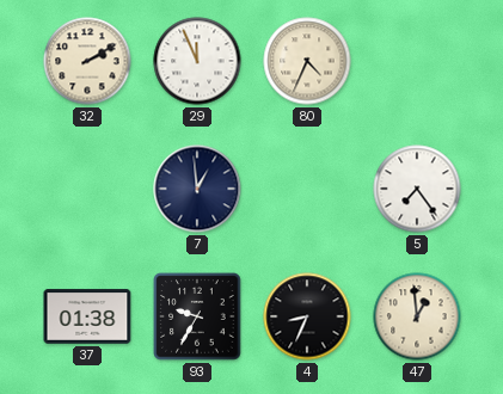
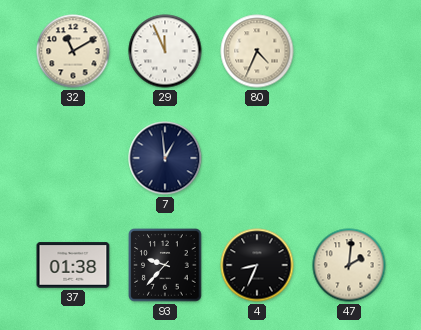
32: 2:10 -> 11:10
5: 7:24 -> none
93: 9:35 -> 9:37
47: 12:59 -> 2:01
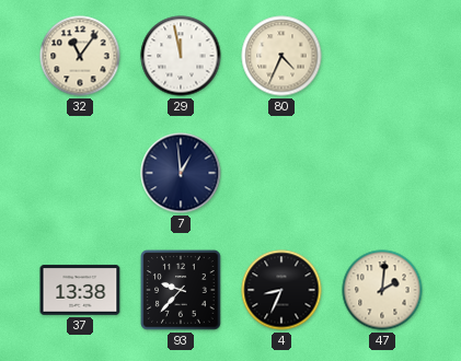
32: 11:10 -> 11:06
29: 11:56 -> 11:58
37: 01:38 -> 13:38
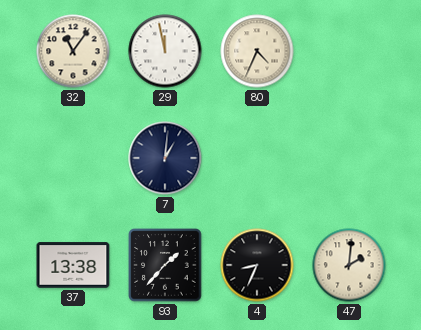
7: 12:59 -> 1:01
93: 9:37 -> 1:37
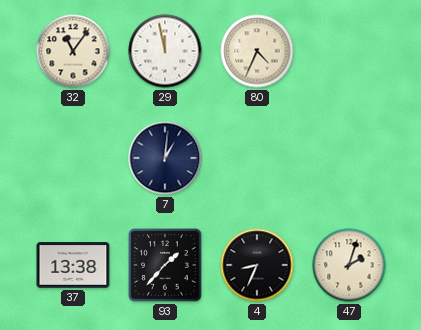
47: 2:01 -> 2:03
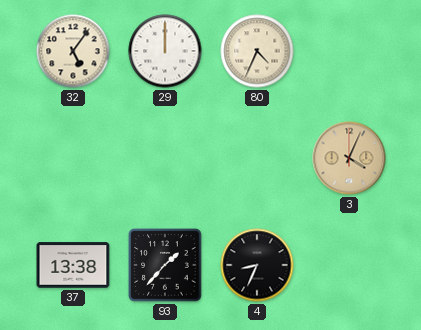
32: 11:06 -> 5:06
29: 11:58 -> 12:00
7: 1:01 -> none
3: none -> 4:04
47: 2:03 -> none
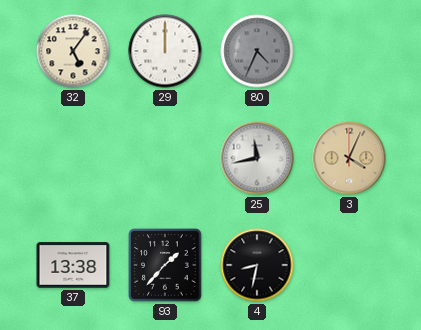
80 dial: cream -> grey
25: none -> 11:43
4: 8:34 -> 8:32
